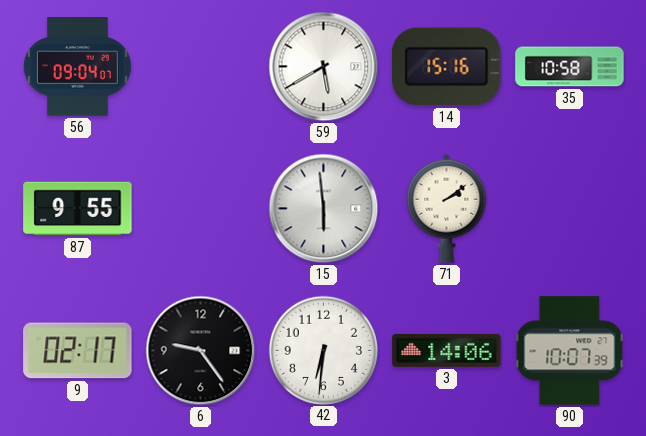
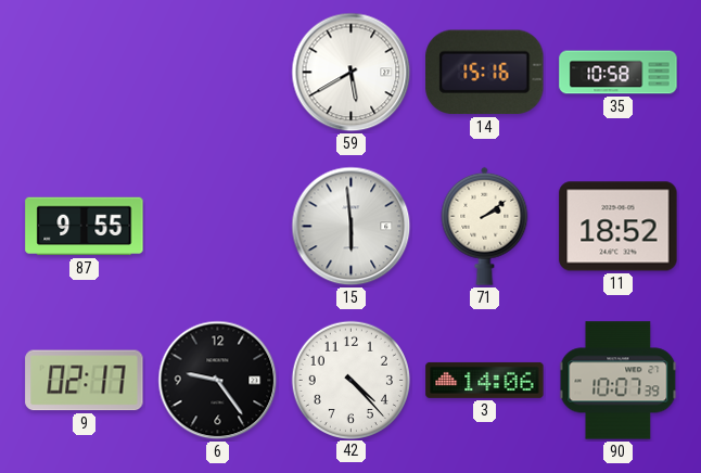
56: 09:04 -> none
11: none -> 18:52
42: 6:31 -> 4:23
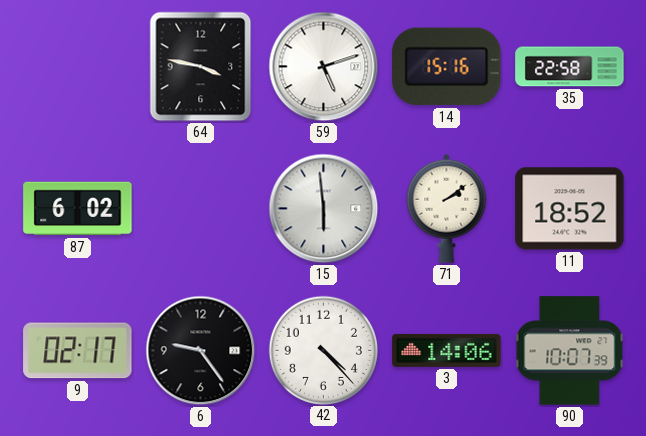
64: none -> 3:47
59: 5:40 -> 5:12
35: 10:58 -> 22:58
87: 9:55 -> 6:02
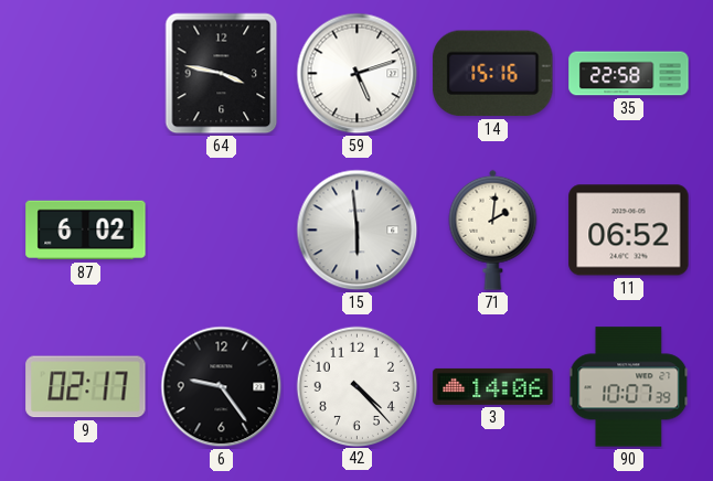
71: 2:09 -> 2:01
11: 18:52 -> 06:52
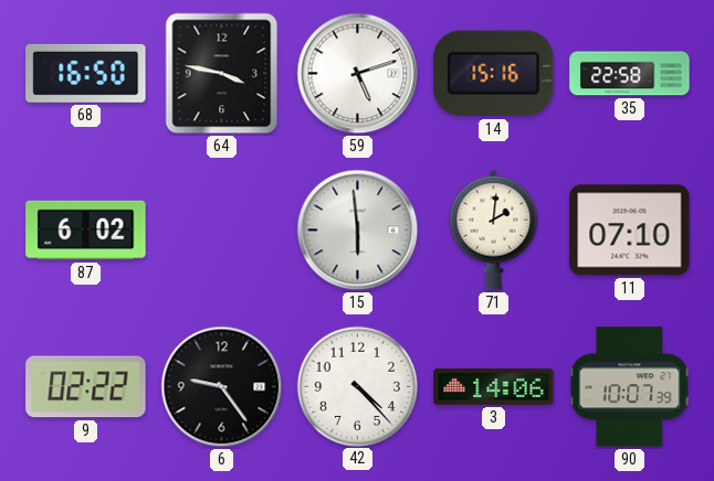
68: none -> 16:50
11: 06:52 -> 07:10
9: 02:17 -> 02:22
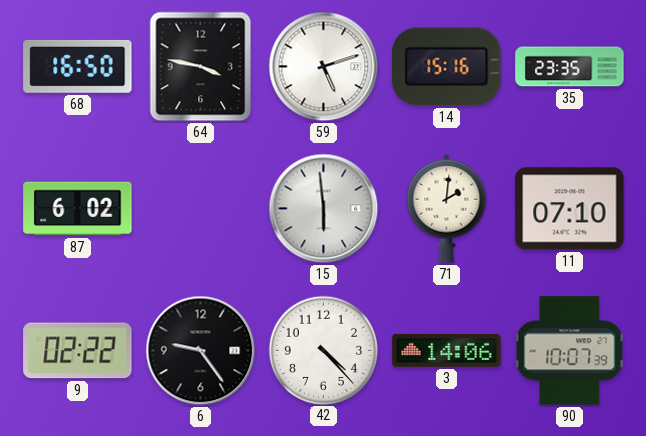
35: 22:58 -> 23:35
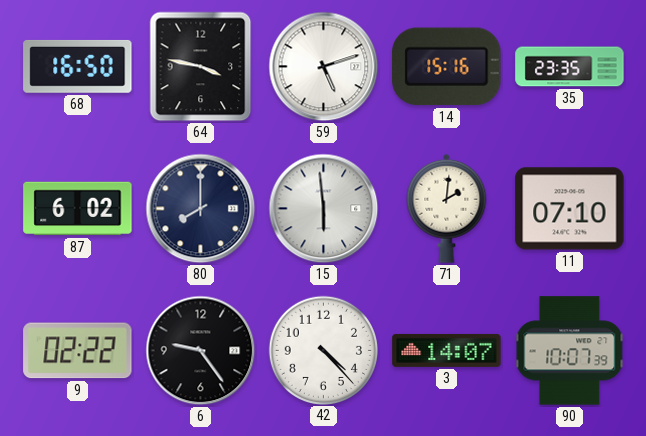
80: none -> 8:00
3: 14:06 -> 14:07
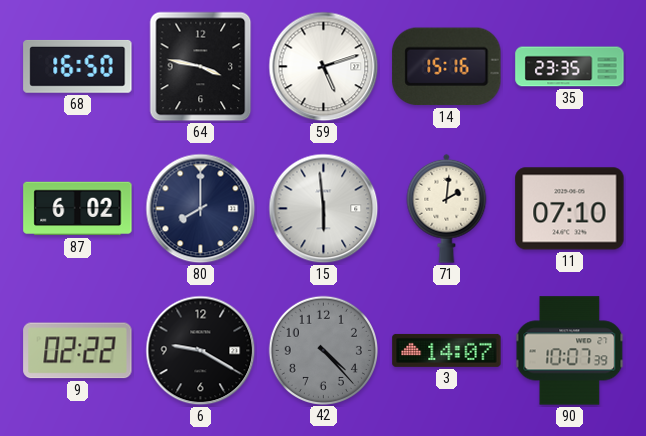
6: 9:24 -> 9:20
42 dial: white -> grey
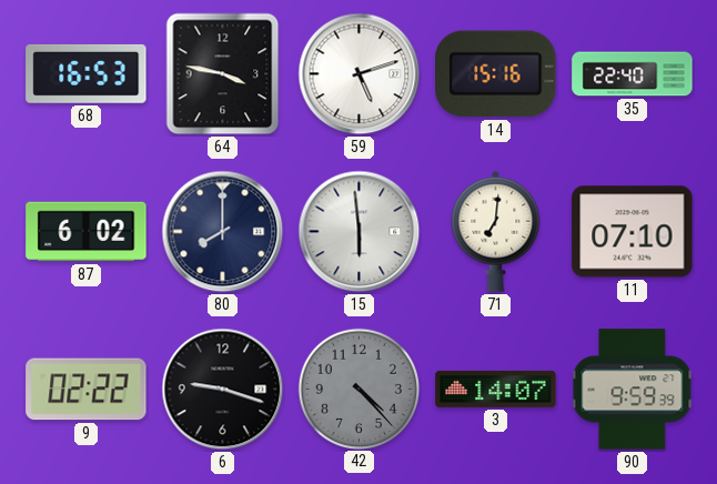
68: 16:50 -> 16:53
35: 23:35 -> 22:40
71: 2:01 -> 7:01
6: 9:20 -> 9:18
90: 10:07 -> 9:59
